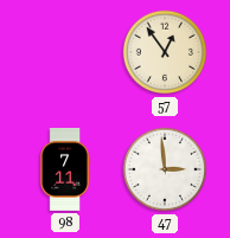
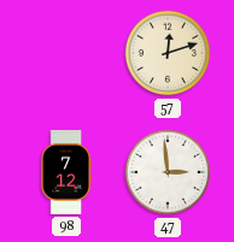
57: 12:54 -> 12:12
98: 7:11 -> 7:12
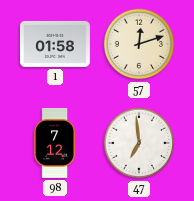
1: none -> 01:58
47: 2:59 -> 6:59
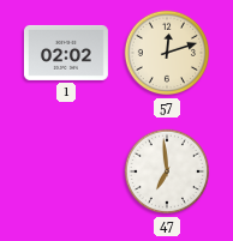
1: 01:58 -> 02:02
98: 7:12 -> none
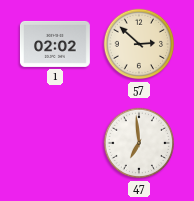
57: 12:12 -> 2:52
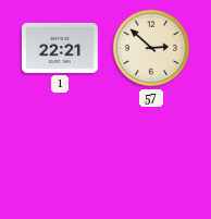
1: 02:02 -> 22:21
47: 6:59 -> none
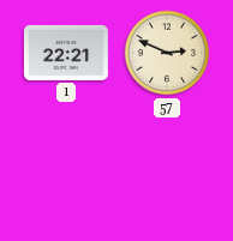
57: 2:52 -> 2:49
